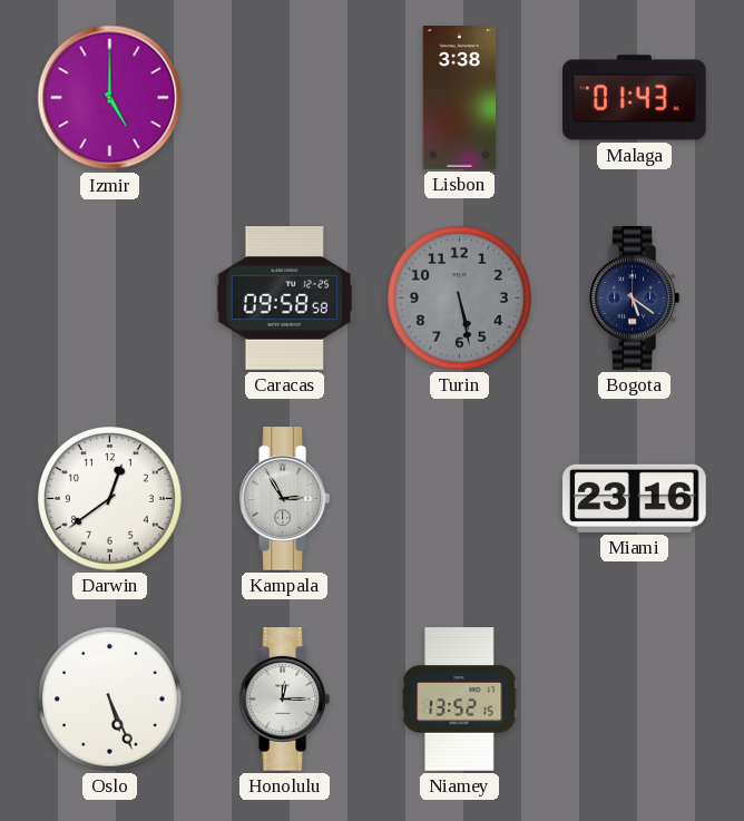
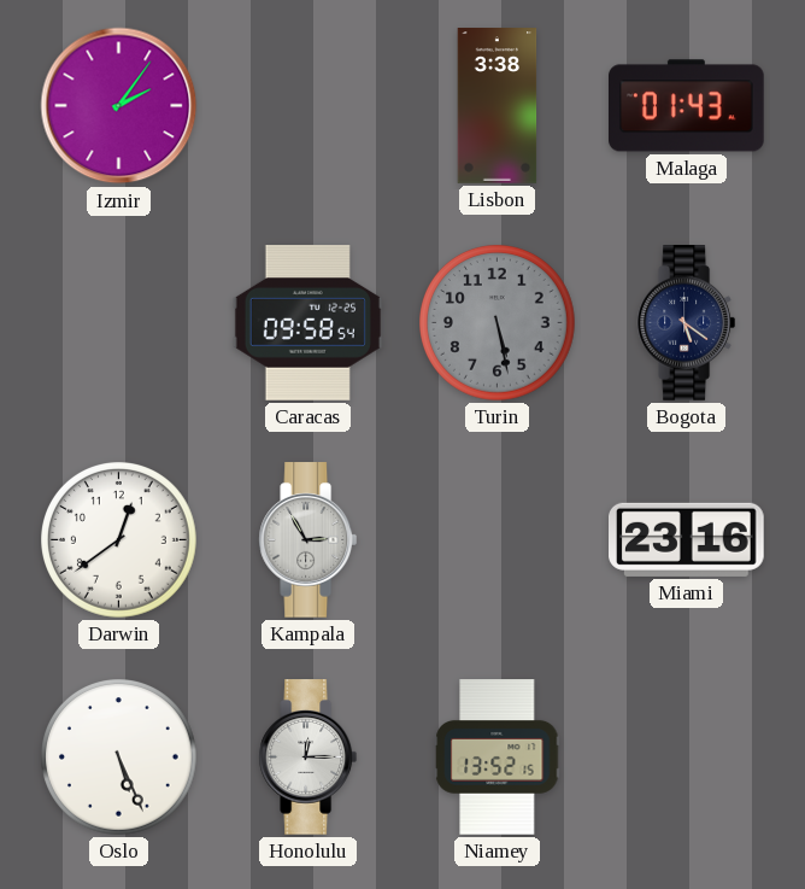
Izmir: 5:00 -> 2:06
Caracas: 09:58:58 -> 09:58:54
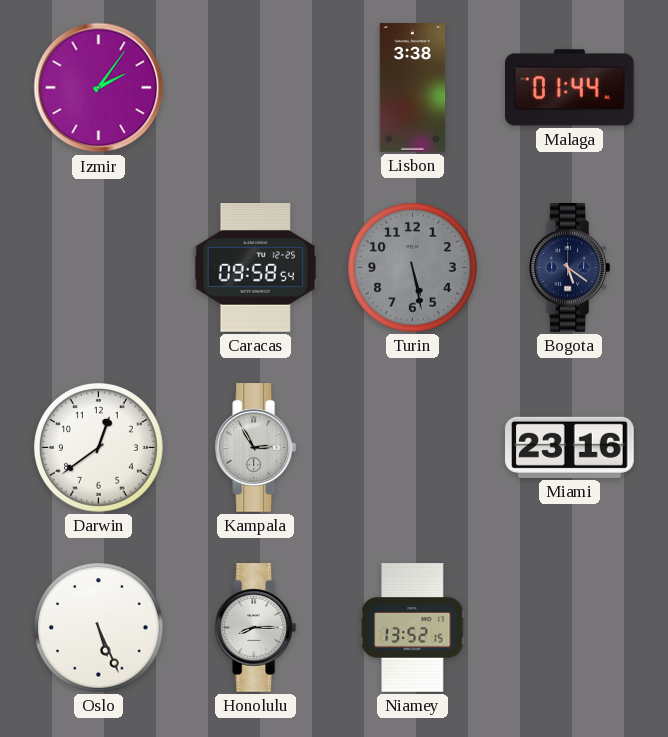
Malaga: 01:43 -> 01:44
Honolulu: 12:15 -> 8:15
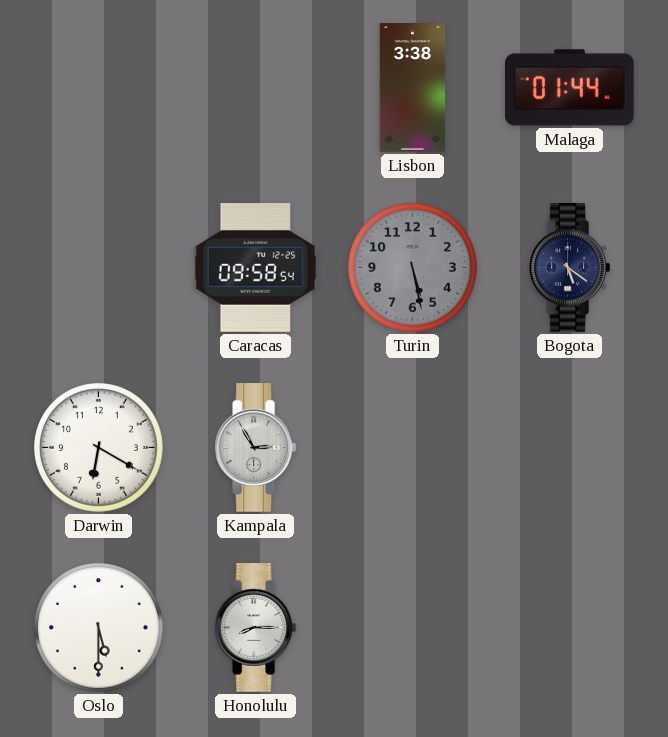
Izmir: 2:06 -> none
Darwin: 12:39 -> 6:20
Miami: 23:16 -> none
Oslo: 5:26 -> 5:30
Niamey: 13:52 -> none
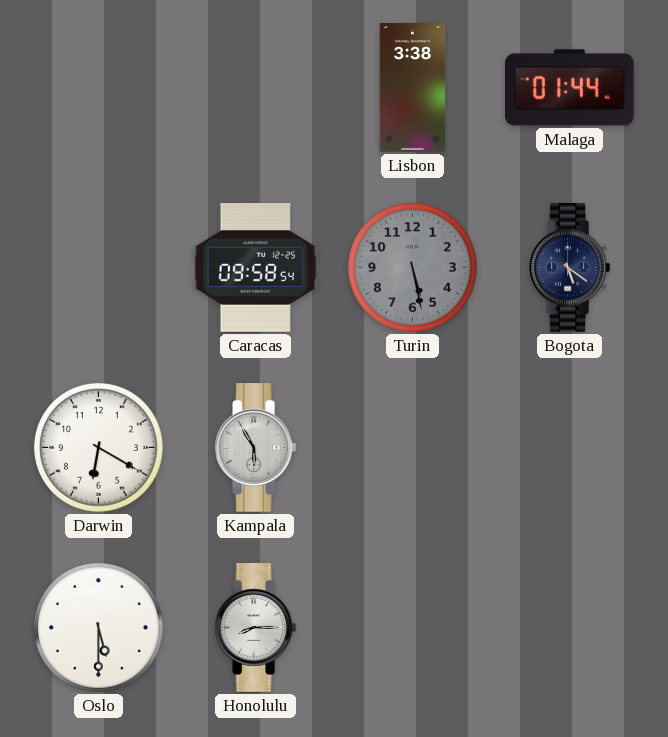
Kampala: 2:55 -> 5:55
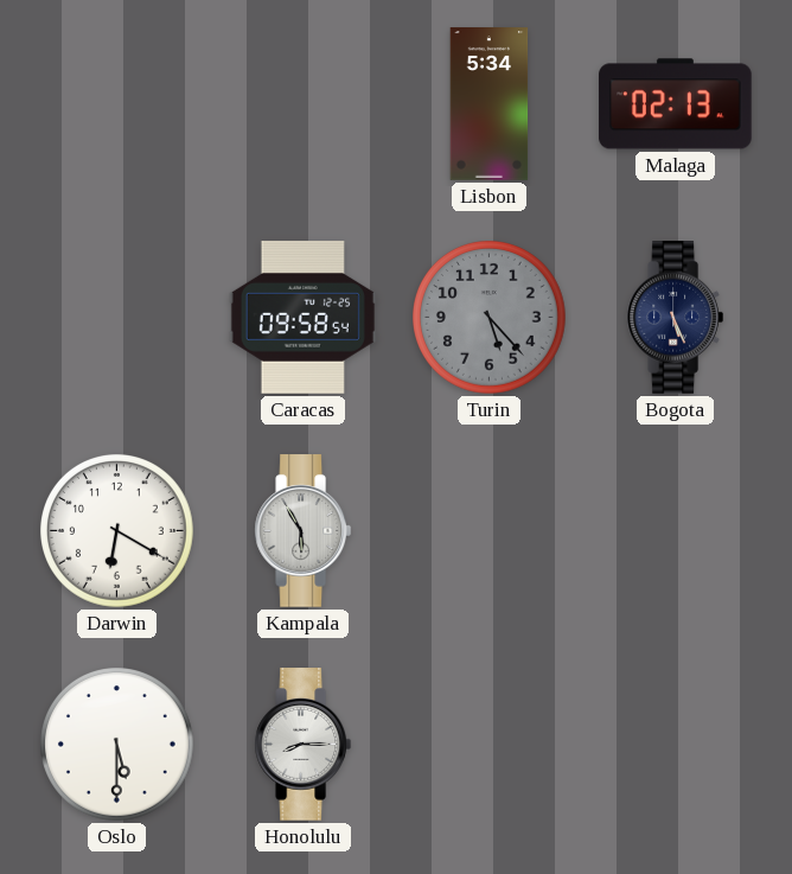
Lisbon: 3:38 -> 5:34
Malaga: 01:44 -> 02:13
Turin: 5:28 -> 5:23
Bogota: 5:21 -> 5:26
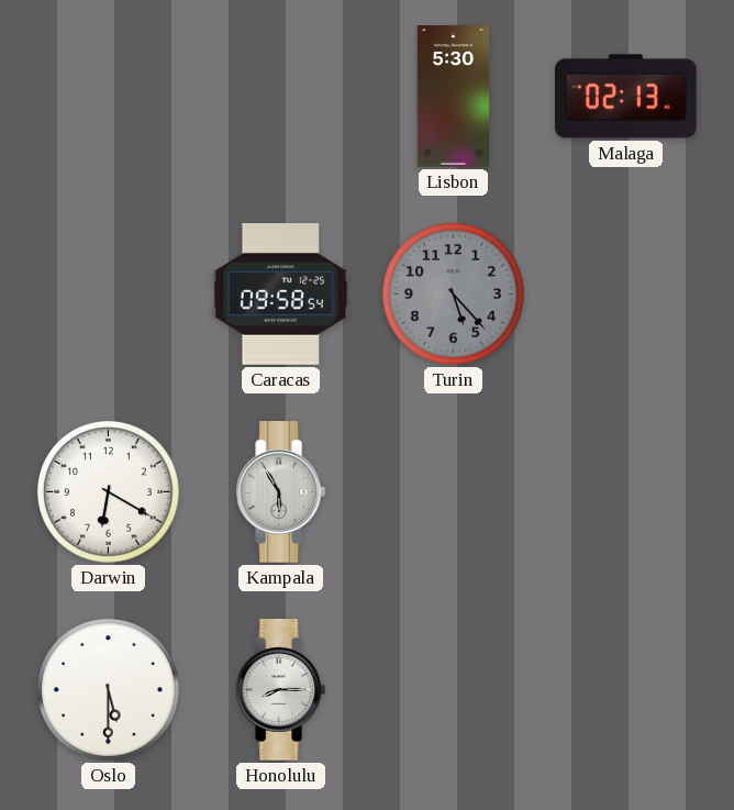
Lisbon: 5:34 -> 5:30
Bogota: 5:26 -> none
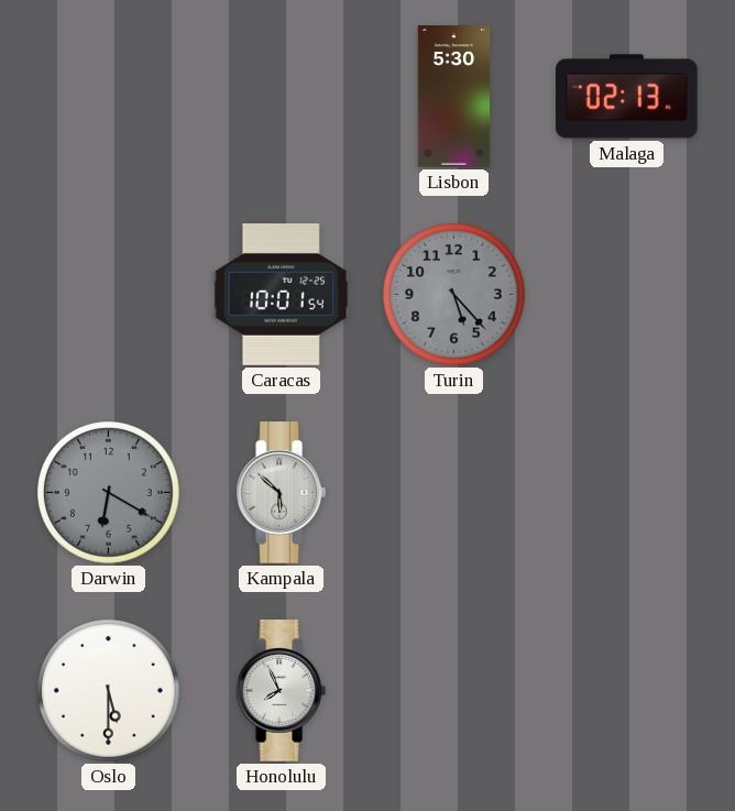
Caracas: 09:58 -> 10:01
Darwin dial: white -> grey
Kampala: 5:55 -> 5:52
Honolulu: 8:15 -> 7:56
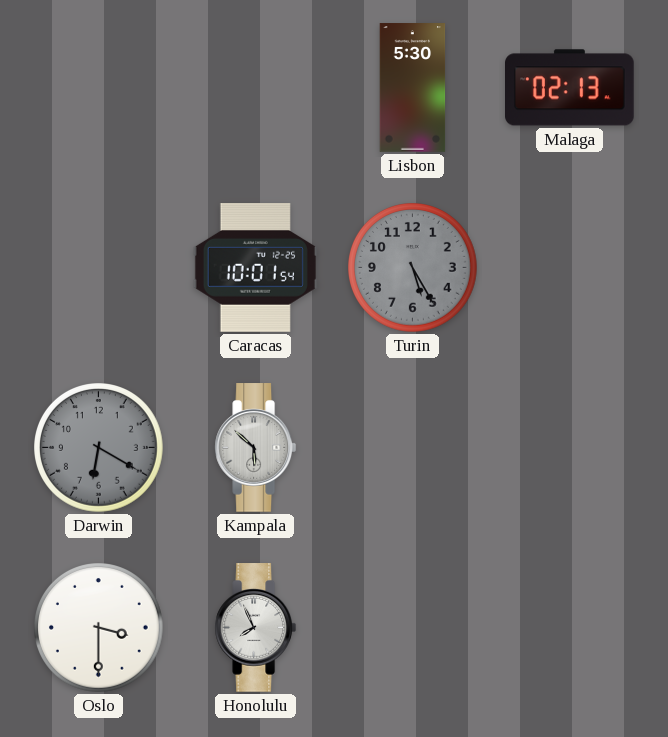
Turin: 5:23 -> 5:25
Oslo: 5:30 -> 3:30
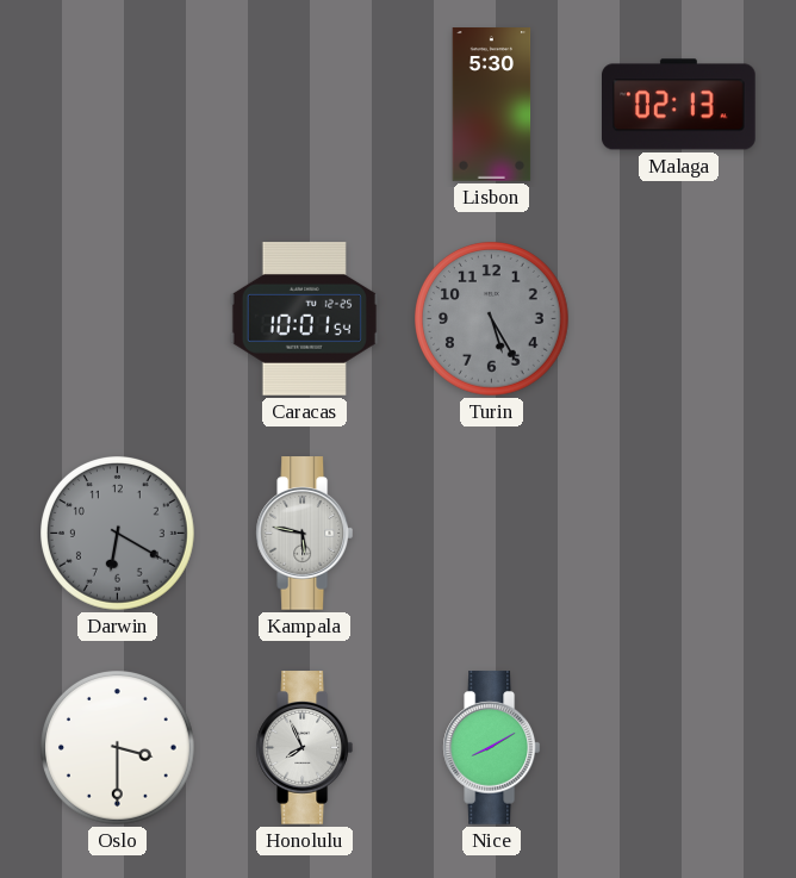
Kampala: 5:52 -> 5:47
Nice: none -> 8:10
